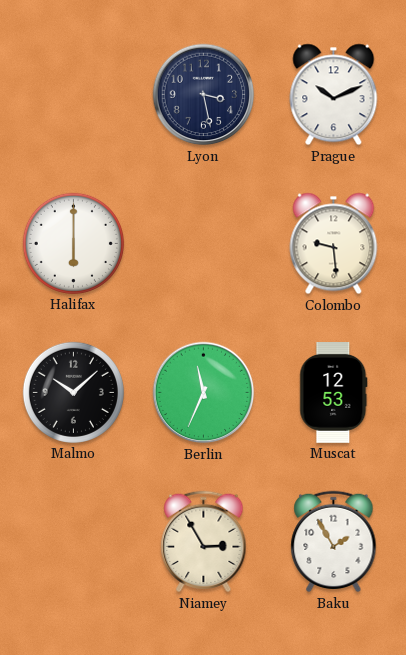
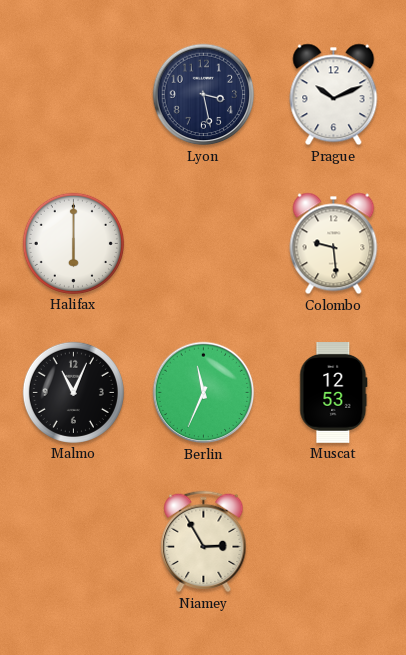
Malmo: 10:08 -> 11:04
Baku: 1:55 -> none
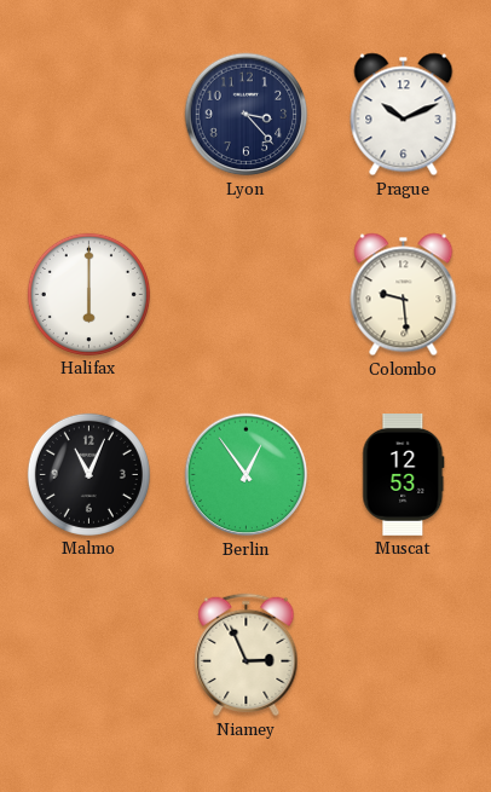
Lyon: 3:28 -> 3:23
Berlin: 11:34 -> 12:54
Niamey: 2:55 -> 2:56
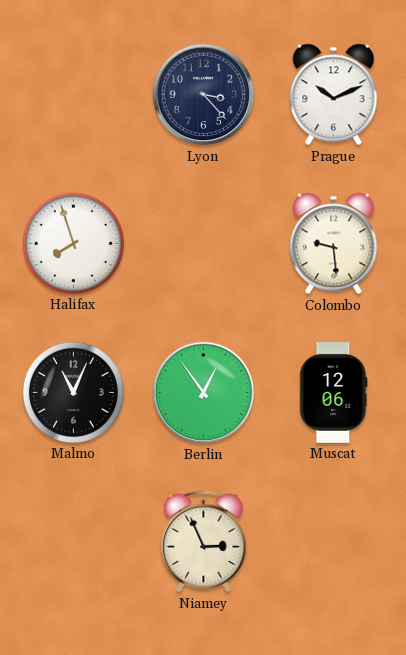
Halifax: 6:00 -> 7:57
Muscat: 12:53 -> 12:06
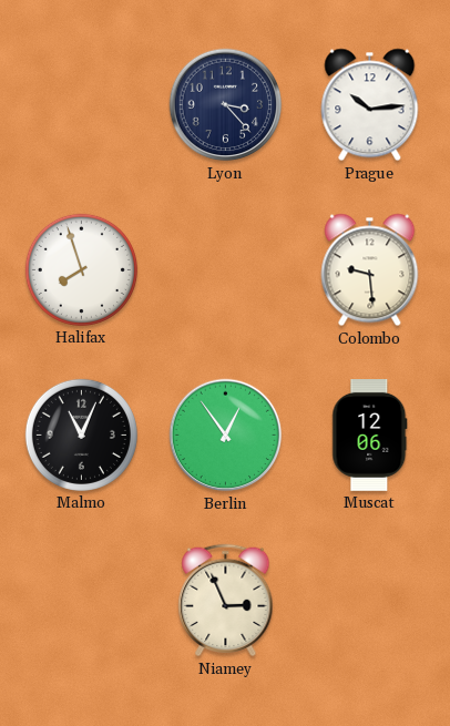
Prague: 10:11 -> 10:14
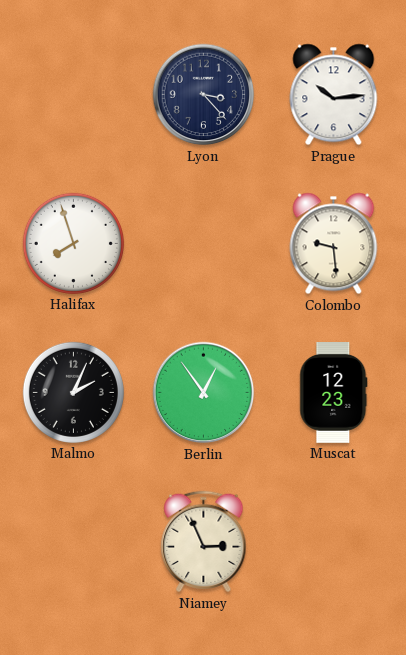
Malmo: 11:04 -> 2:04
Muscat: 12:06 -> 12:23
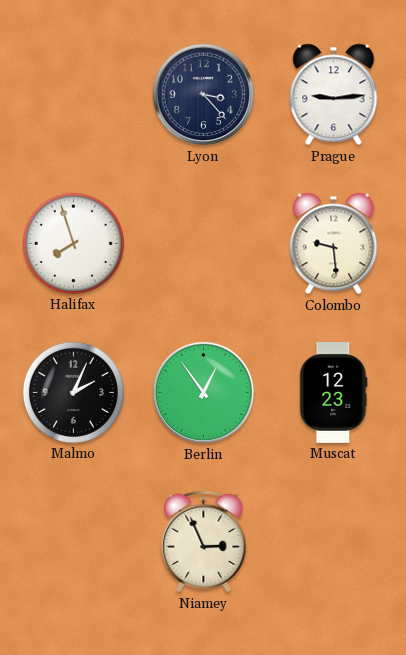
Prague: 10:14 -> 9:14
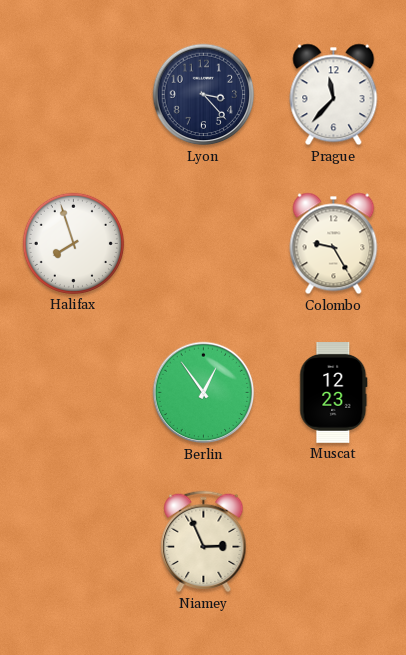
Prague: 9:14 -> 11:37
Colombo: 9:29 -> 9:25
Malmo: 2:04 -> none
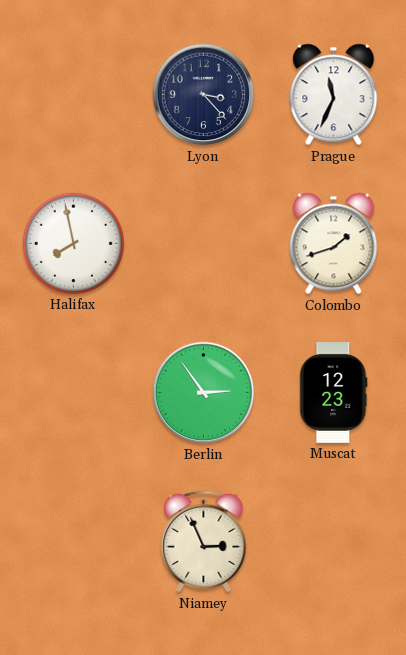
Prague: 11:37 -> 11:34
Halifax: 7:57 -> 7:58
Colombo: 9:25 -> 1:42
Berlin: 12:54 -> 2:54
